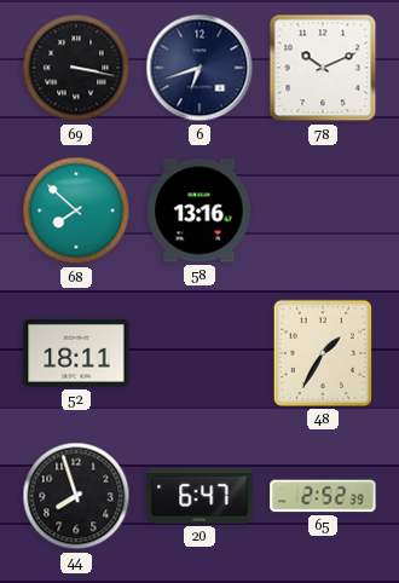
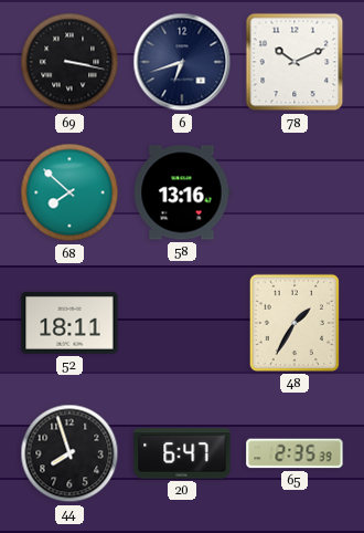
65: 2:52 -> 2:35
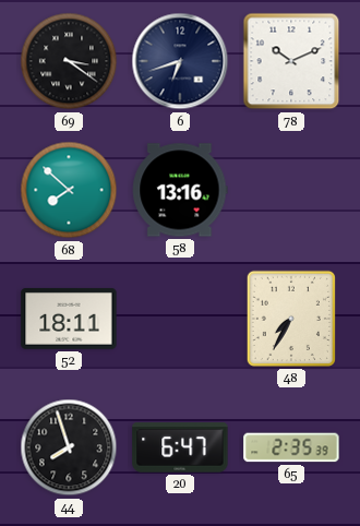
69: 3:17 -> 3:21
48: 1:35 -> 7:35
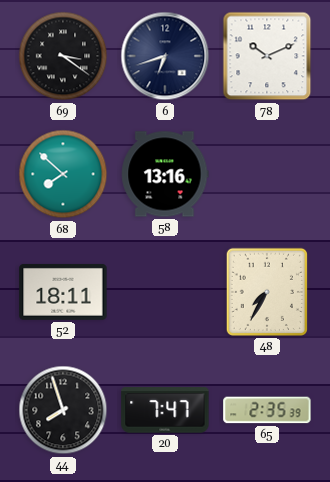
20: 6:47 -> 7:47
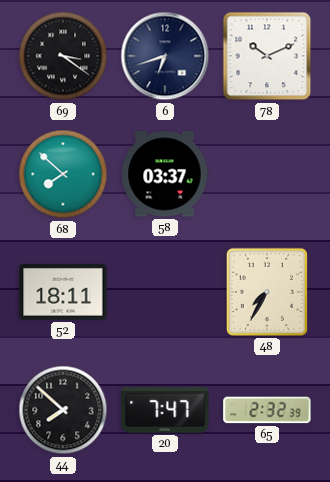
58: 13:16 -> 03:37
44: 7:57 -> 7:52
65: 2:35 -> 2:32
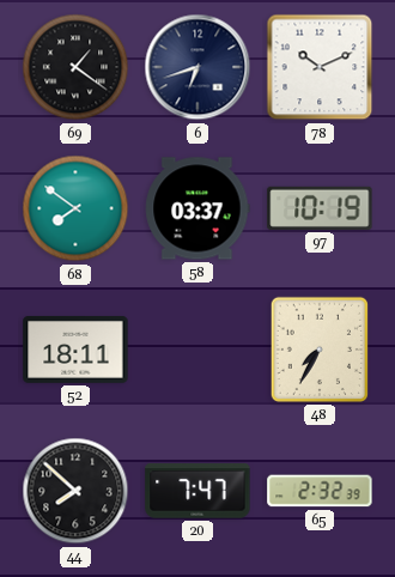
69: 3:21 -> 1:21
68: 7:52 -> 7:51
97: none -> 10:19
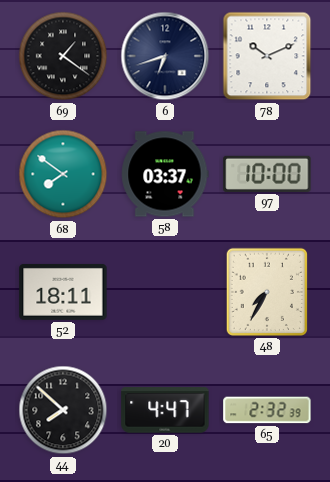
97: 10:19 -> 10:00
20: 7:47 -> 4:47
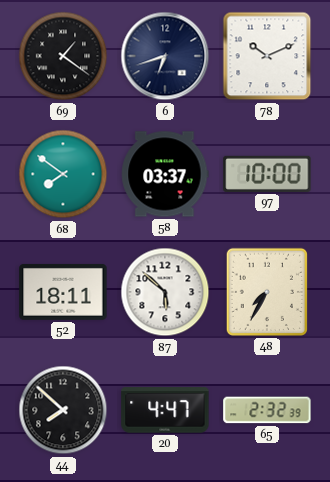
87: none -> 5:52
